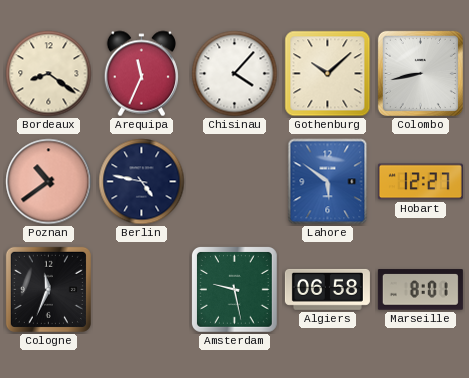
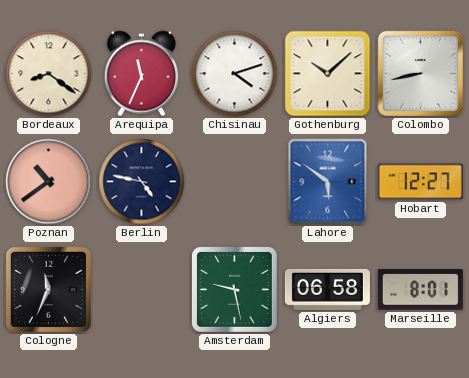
Chisinau: 4:07 -> 4:12
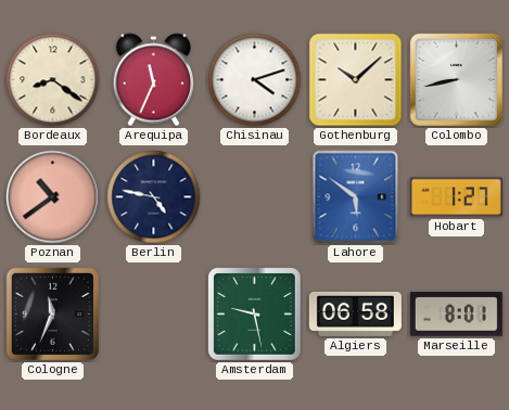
Hobart: 12:27 -> 1:27
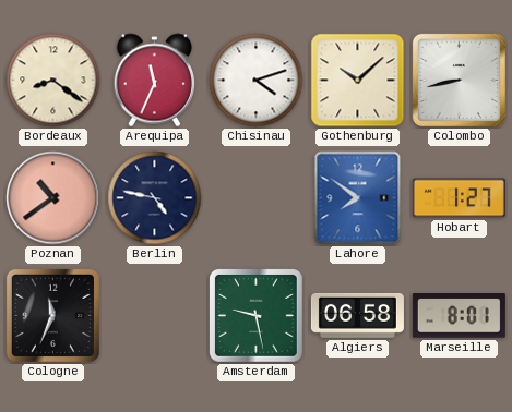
Lahore: 5:51 -> 7:51
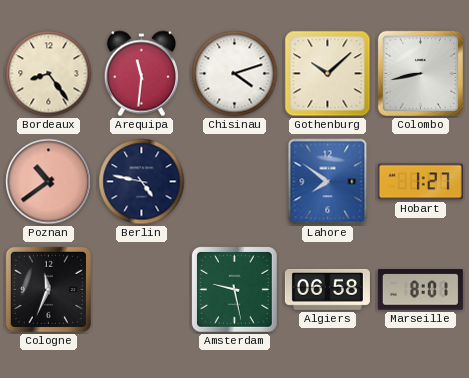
Bordeaux: 8:21 -> 8:24
Arequipa: 11:34 -> 11:31
